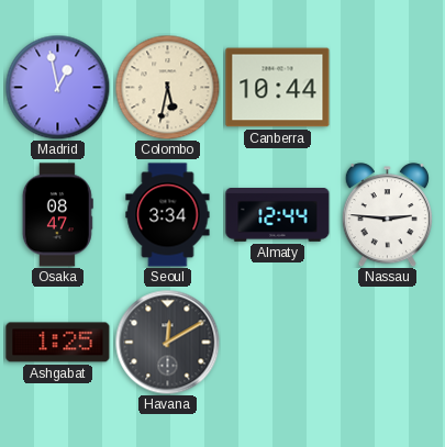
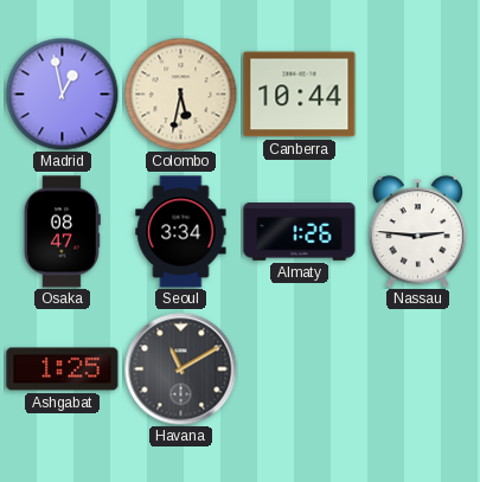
Almaty: 12:44 -> 1:26
Havana: 12:10 -> 11:10
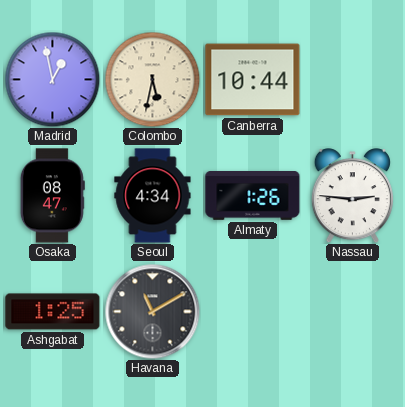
Seoul: 3:34 -> 4:34
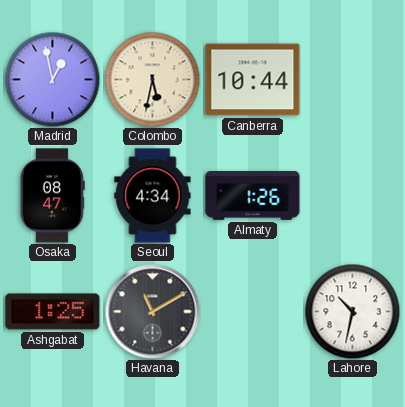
Nassau: 2:46 -> none
Lahore: none -> 10:32
